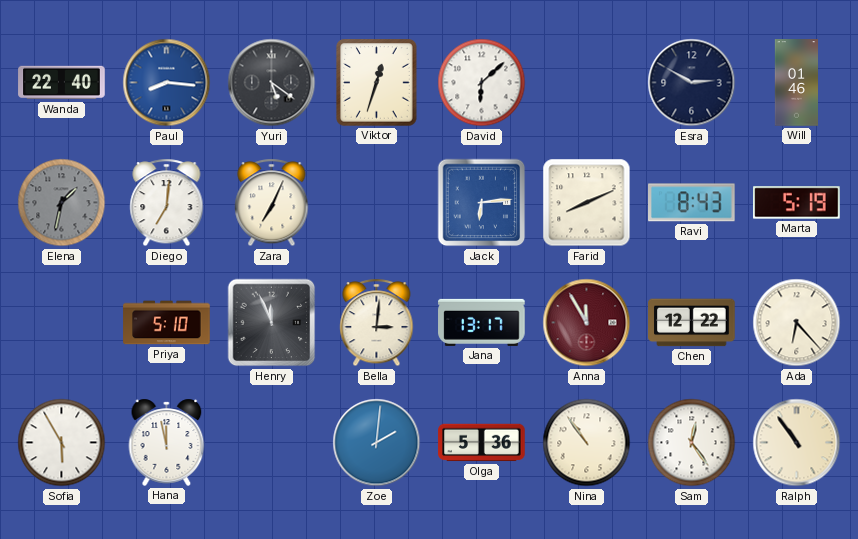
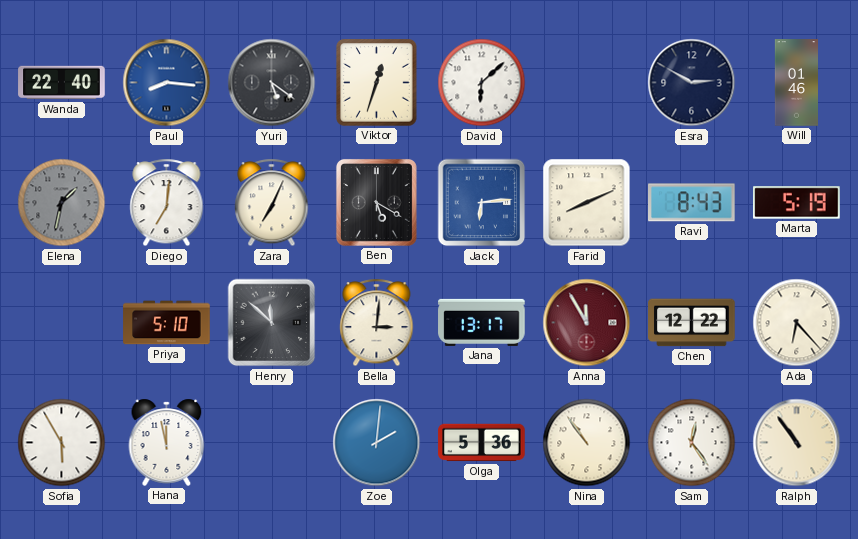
Ben: none -> 5:20
Henry: 11:56 -> 11:52
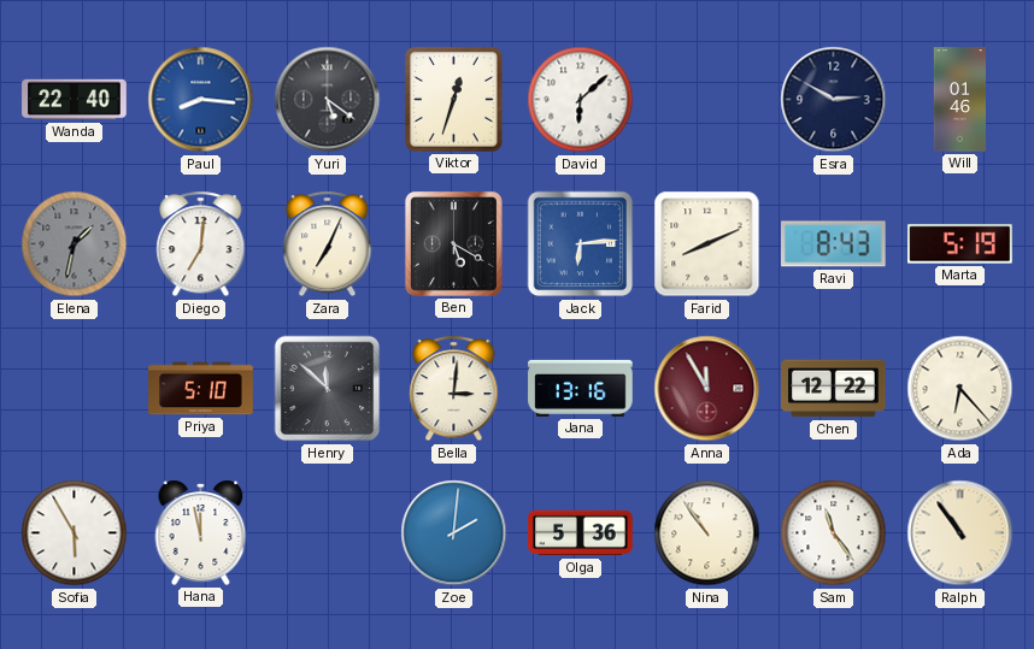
Jana: 13:17 -> 13:16
Sam: 12:24 -> 11:24
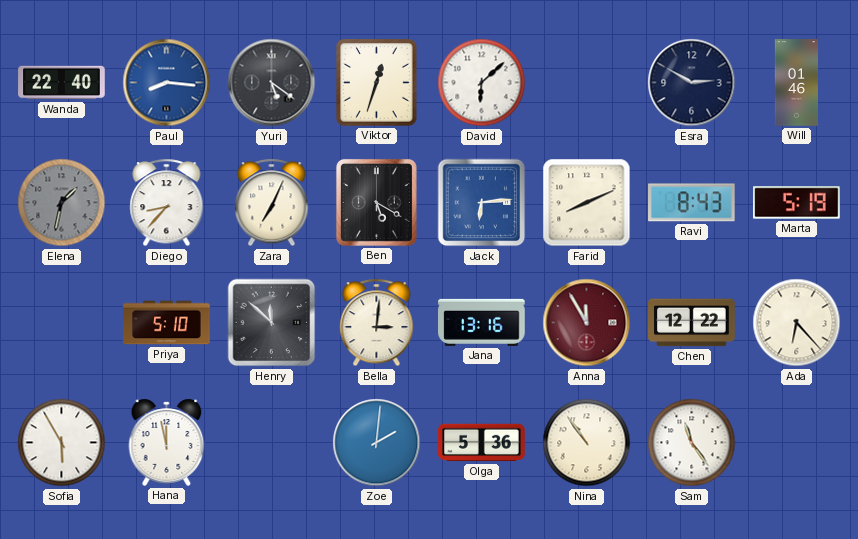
Diego: 7:01 -> 8:37
Ralph: 10:54 -> none
